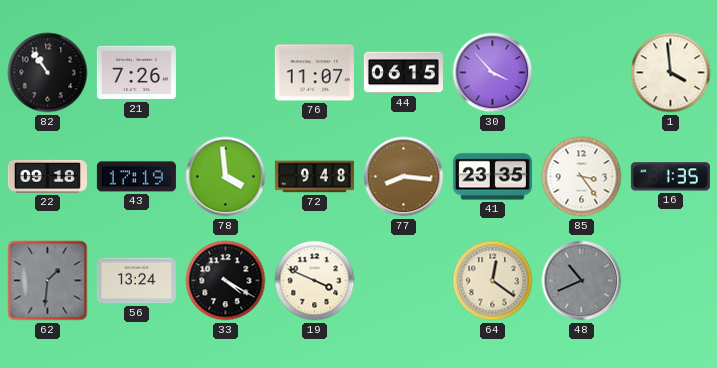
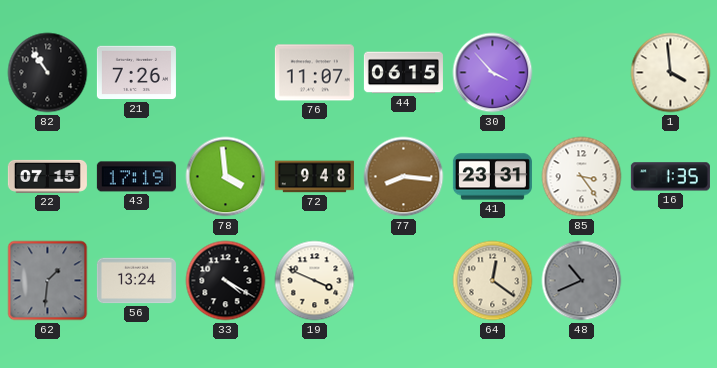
22: 09:18 -> 07:15
41: 23:35 -> 23:31
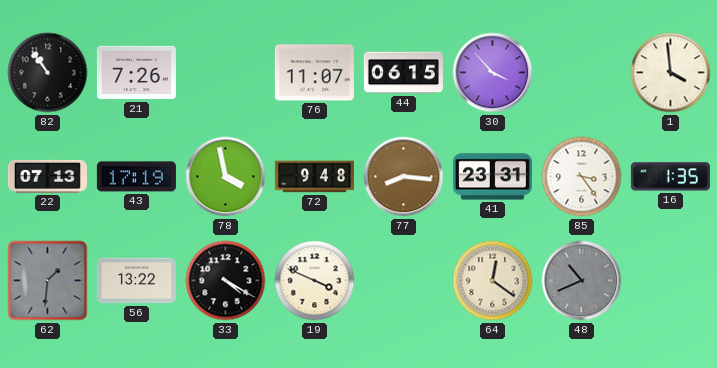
22: 07:15 -> 07:13
78: 3:59 -> 3:58
56: 13:24 -> 13:22
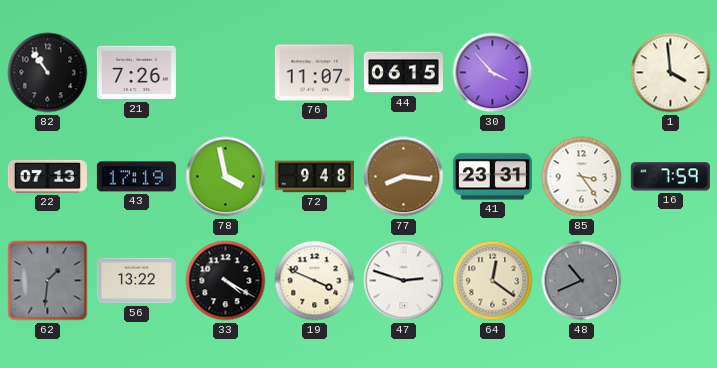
16: 1:35 -> 7:59
47: none -> 2:48
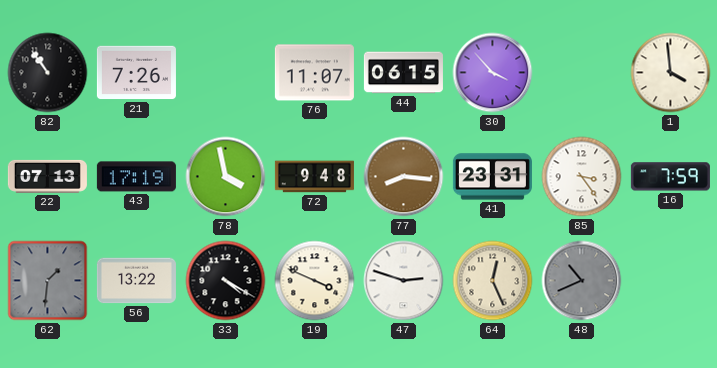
64: 12:21 -> 12:26
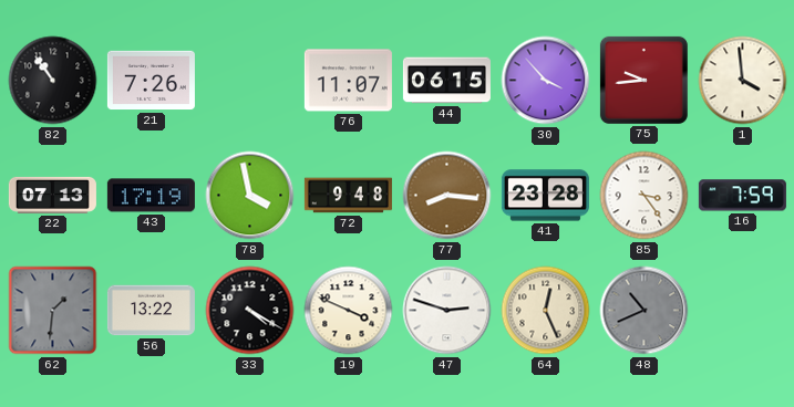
75: none -> 9:44
41: 23:31 -> 23:28
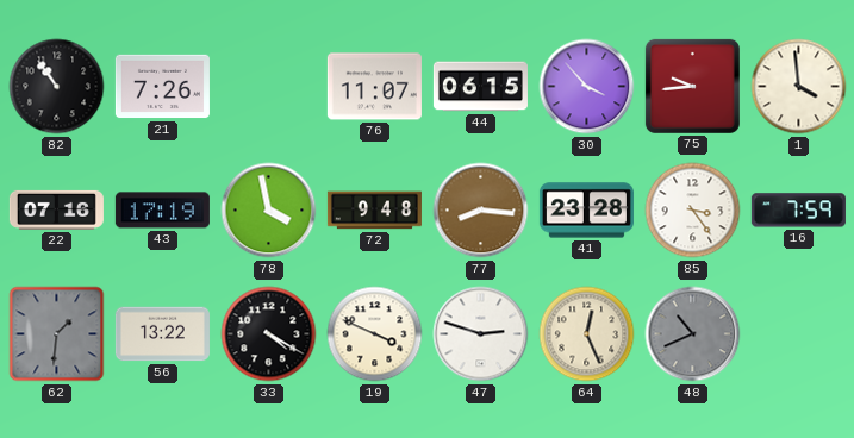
22: 07:13 -> 07:16
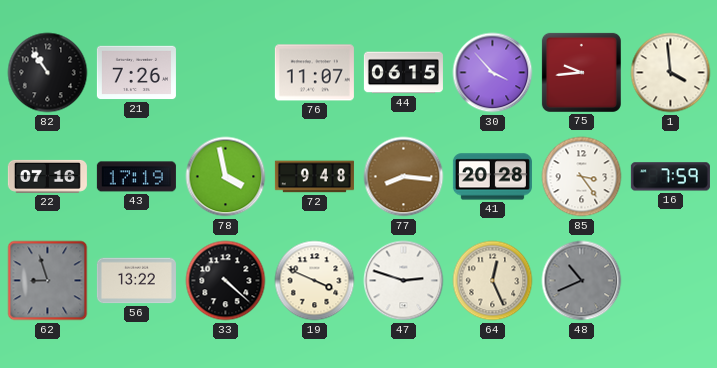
41: 23:28 -> 20:28
62: 1:31 -> 8:57
33: 4:20 -> 4:22
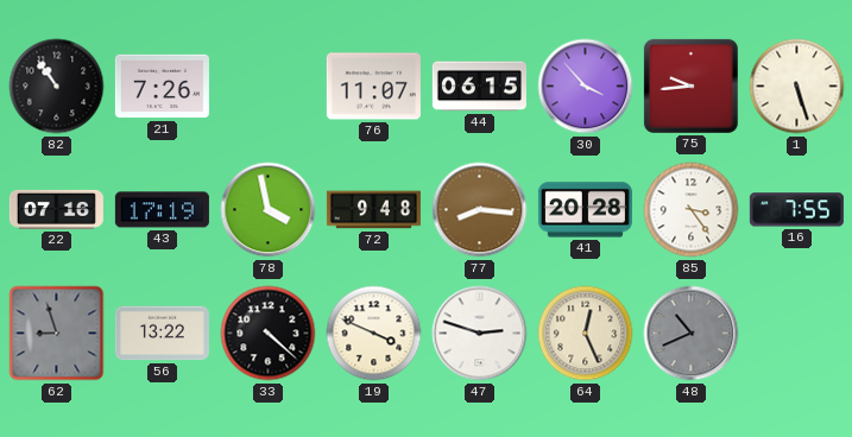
1: 3:59 -> 5:27
16: 7:59 -> 7:55
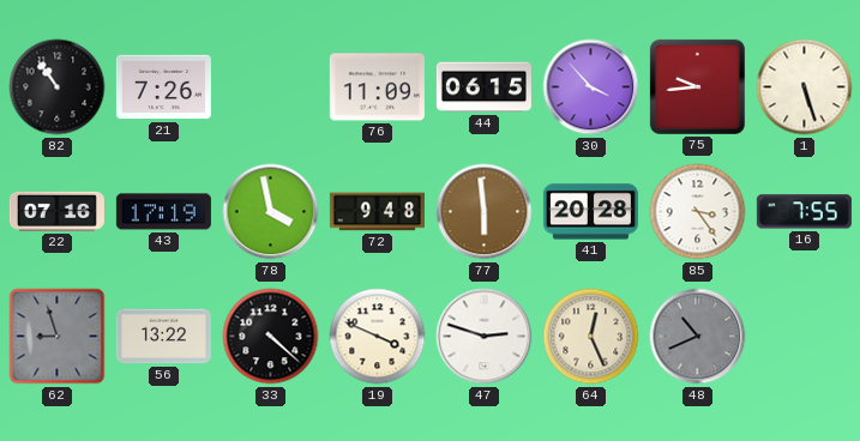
76: 11:07 -> 11:09
77: 8:16 -> 5:59
